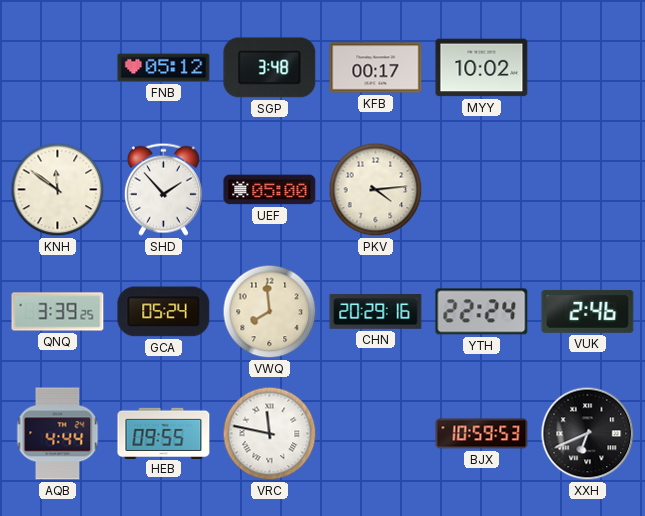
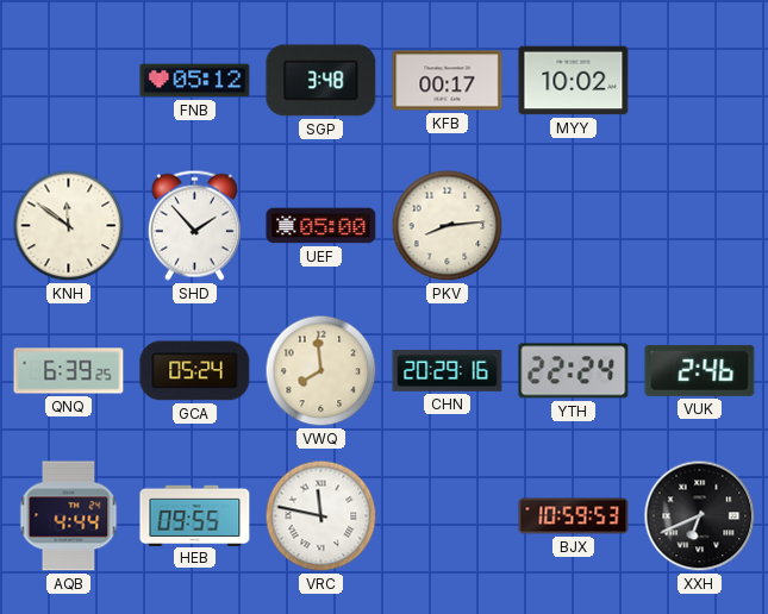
PKV: 4:14 -> 8:14
QNQ: 3:39 -> 6:39
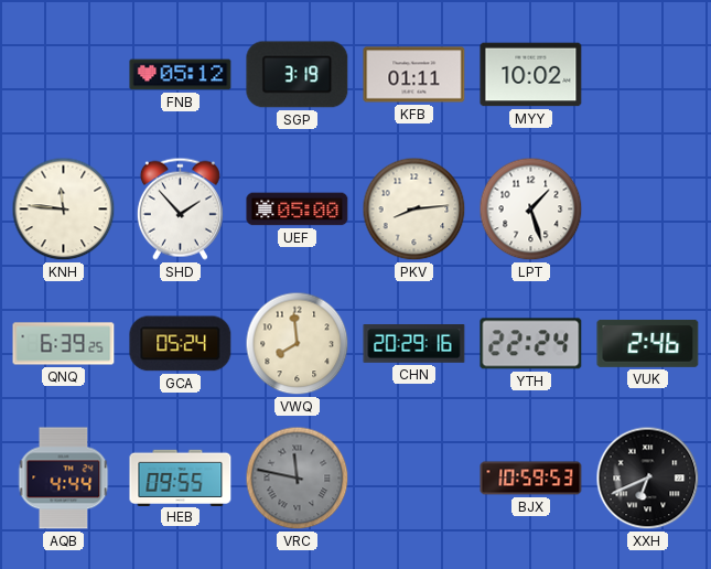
SGP: 3:48 -> 3:19
KFB: 00:17 -> 01:11
KNH: 11:51 -> 11:46
LPT: none -> 1:27
VRC dial: white -> grey
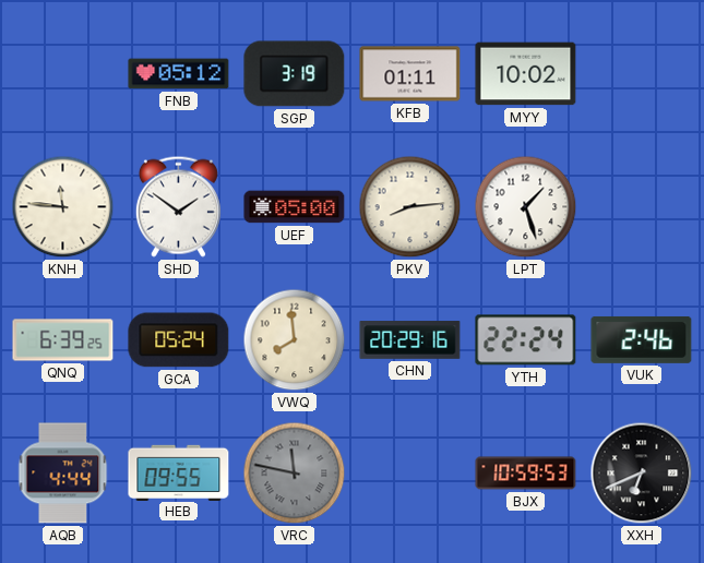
SHD: 1:53 -> 1:51
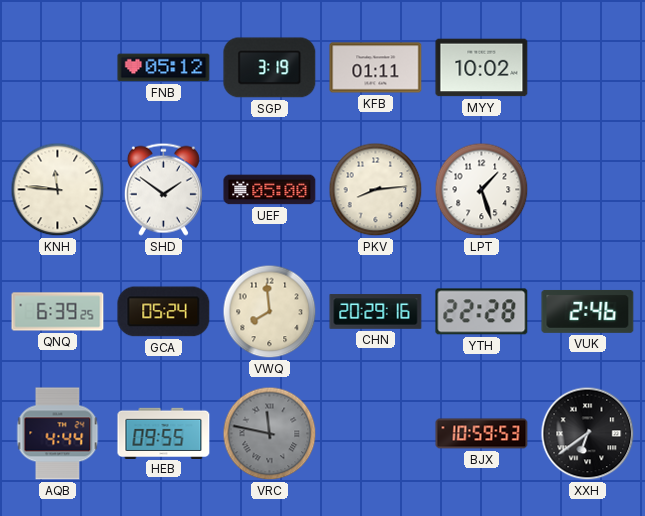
YTH: 22:24 -> 22:28
XXH: 6:41 -> 6:39
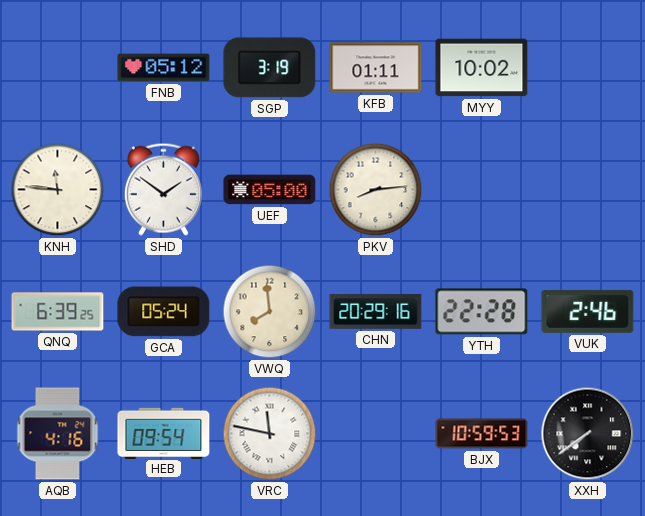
LPT: 1:27 -> none
AQB: 4:44 -> 4:16
HEB: 09:55 -> 09:54
VRC dial: grey -> white
XXH: 6:39 -> 7:39
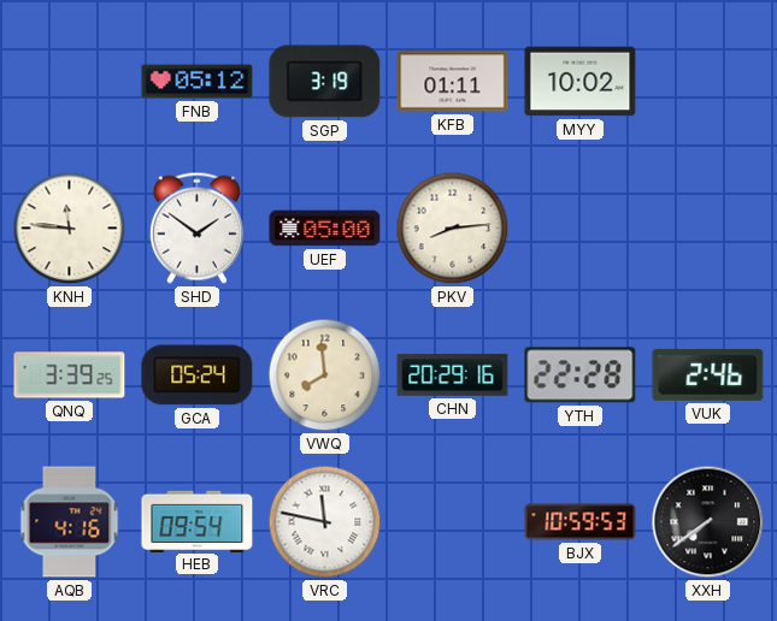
QNQ: 6:39 -> 3:39
